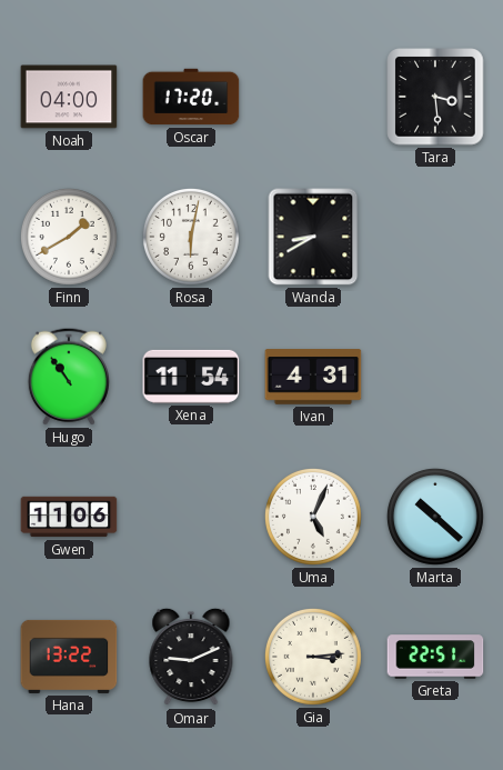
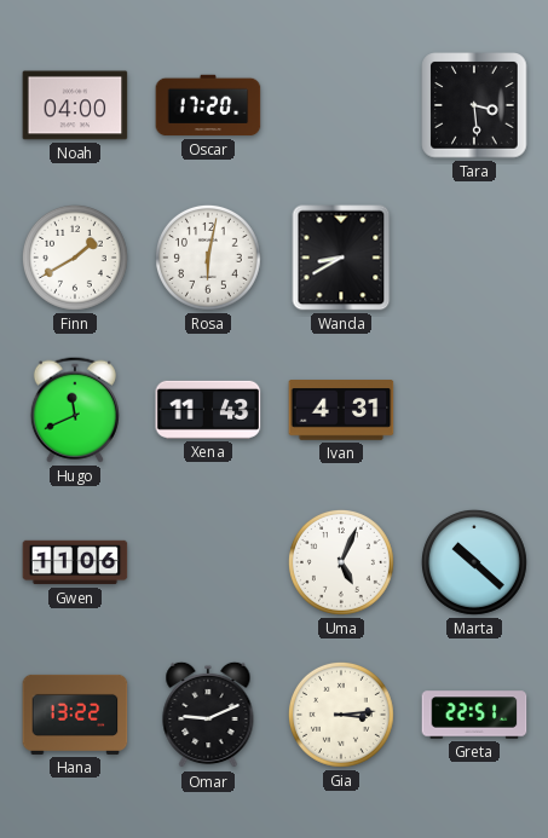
Hugo: 10:54 -> 11:41
Xena: 11:54 -> 11:43
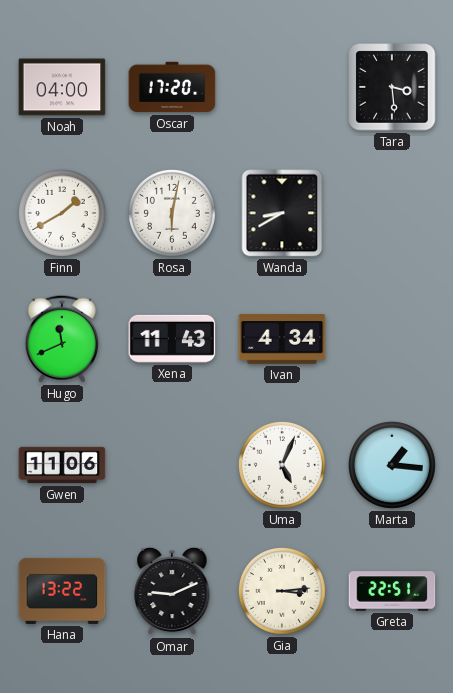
Ivan: 4:31 -> 4:34
Marta: 10:22 -> 1:16
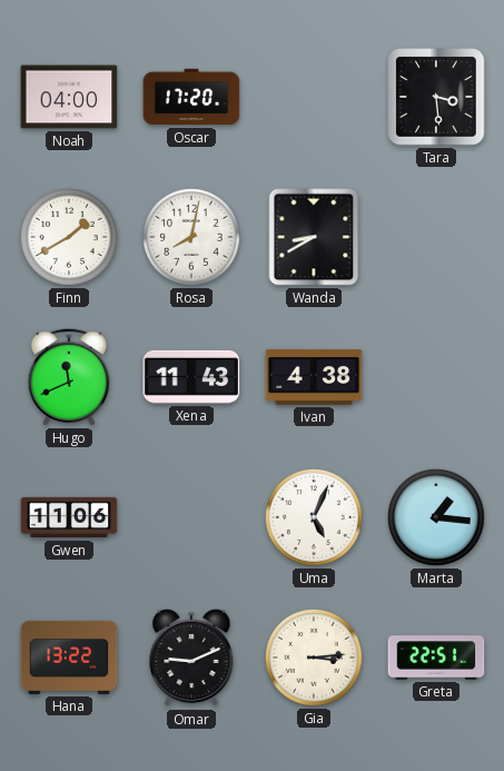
Rosa: 6:02 -> 8:02
Ivan: 4:34 -> 4:38
